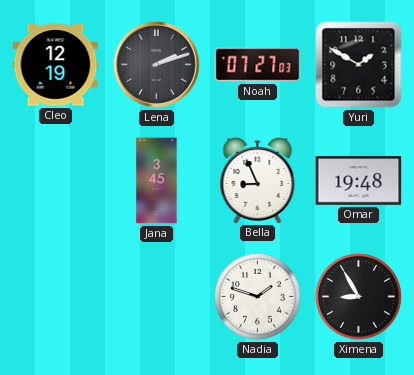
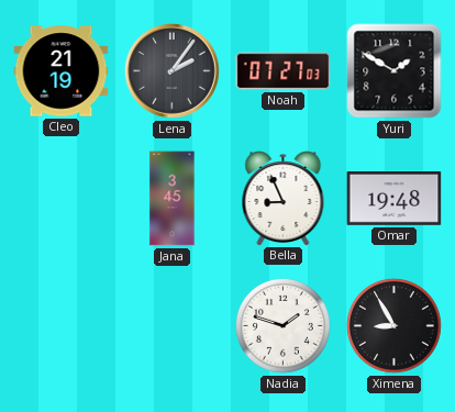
Cleo: 12:19 -> 21:19
Lena: 2:12 -> 2:06
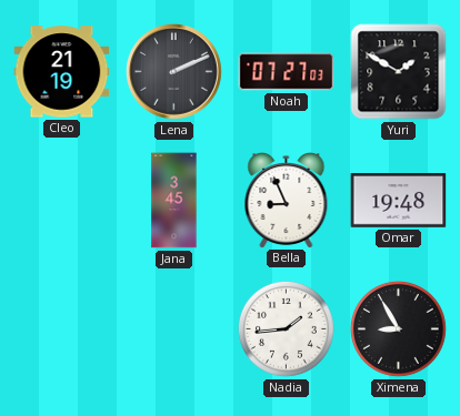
Lena: 2:06 -> 2:11
Nadia: 1:48 -> 1:44
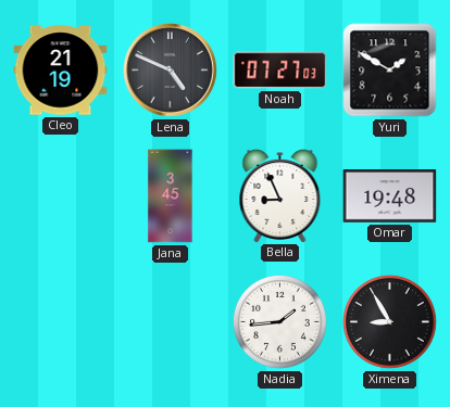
Lena: 2:11 -> 4:49
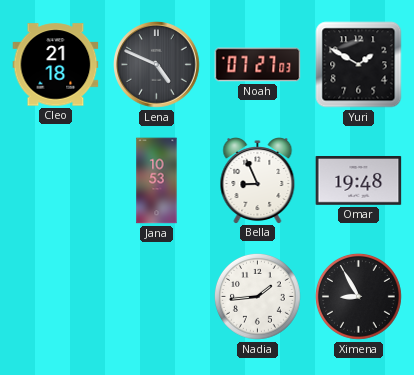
Cleo: 21:19 -> 21:18
Jana: 3:45 -> 10:53
